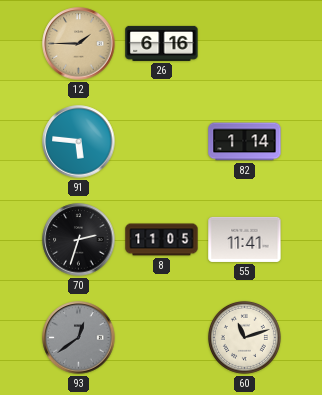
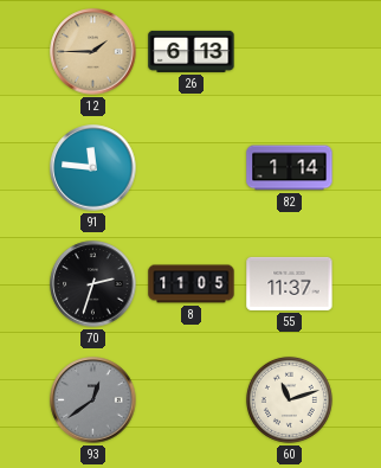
26: 6:16 -> 6:13
91: 5:46 -> 11:46
55: 11:41 -> 11:37
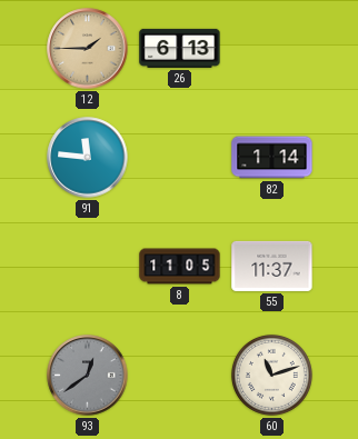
70: 2:33 -> none
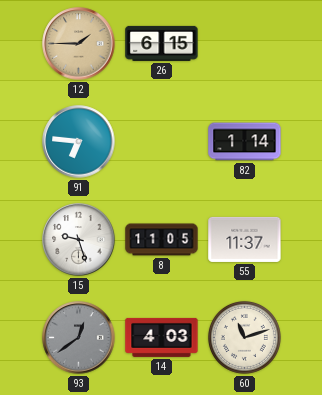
26: 6:13 -> 6:15
91: 11:46 -> 6:46
15: none -> 9:27
14: none -> 4:03
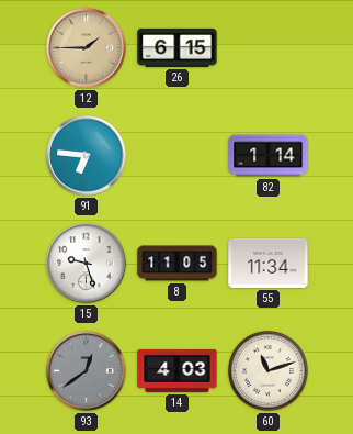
55: 11:37 -> 11:34
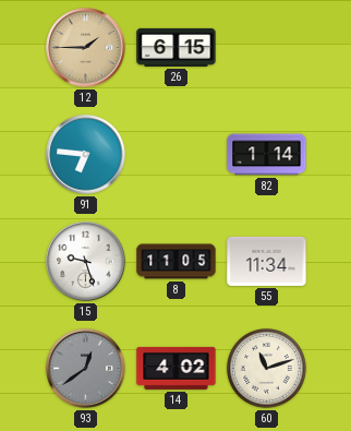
14: 4:03 -> 4:02
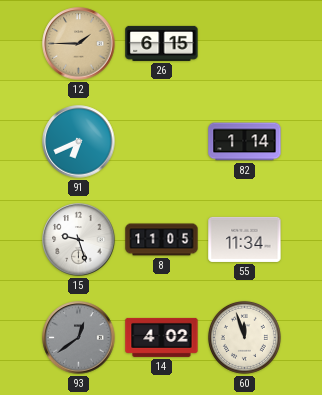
91: 6:46 -> 6:41
60: 11:12 -> 11:57
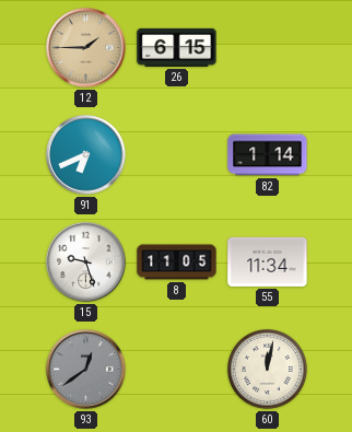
14: 4:02 -> none
60: 11:57 -> 12:02
